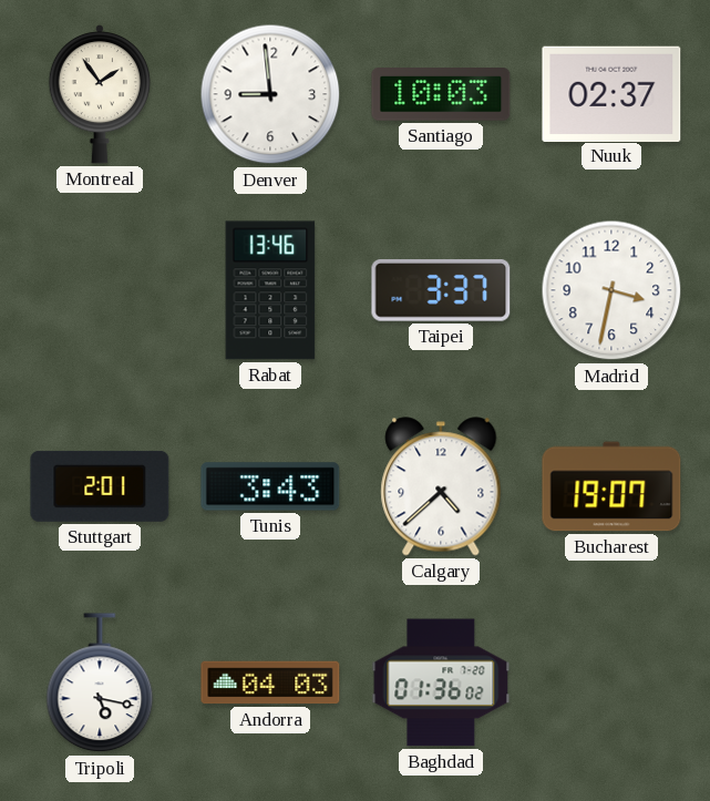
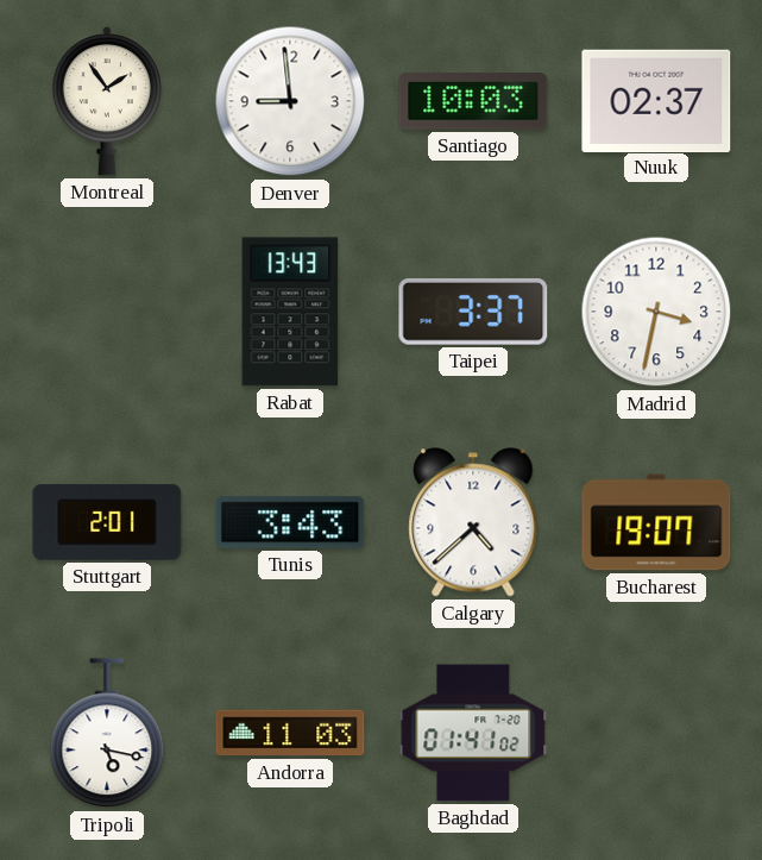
Rabat: 13:46 -> 13:43
Andorra: 04:03 -> 11:03
Baghdad: 01:36 -> 01:41
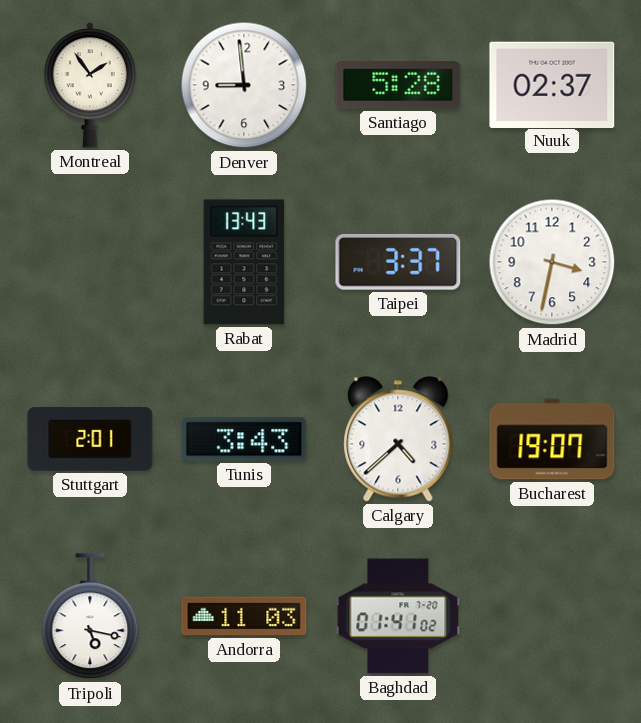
Santiago: 10:03 -> 5:28
